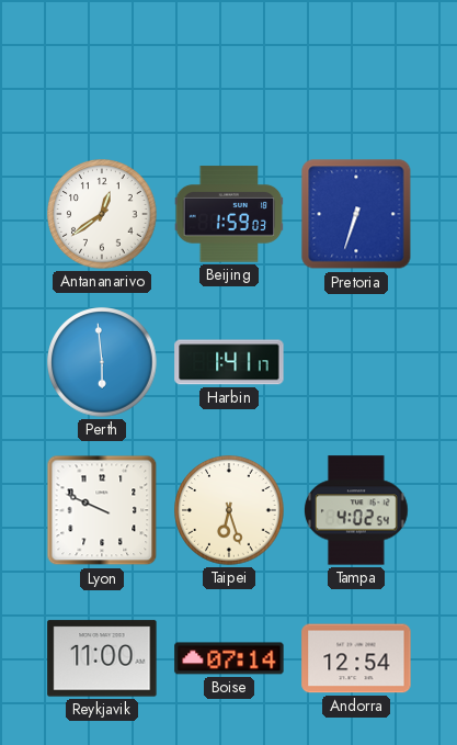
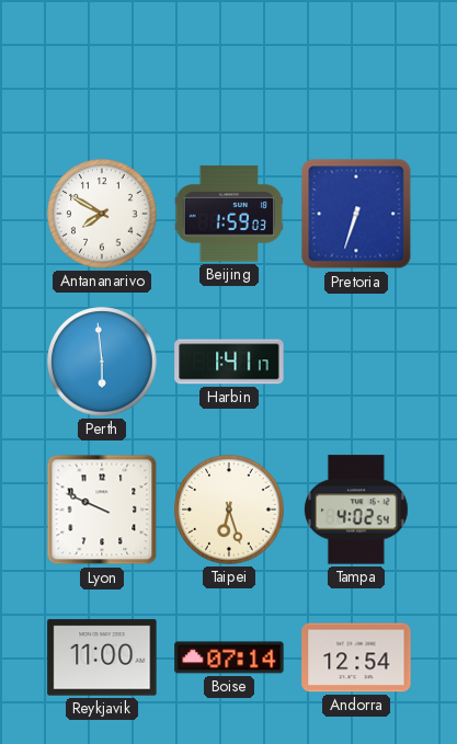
Antananarivo: 12:39 -> 7:50
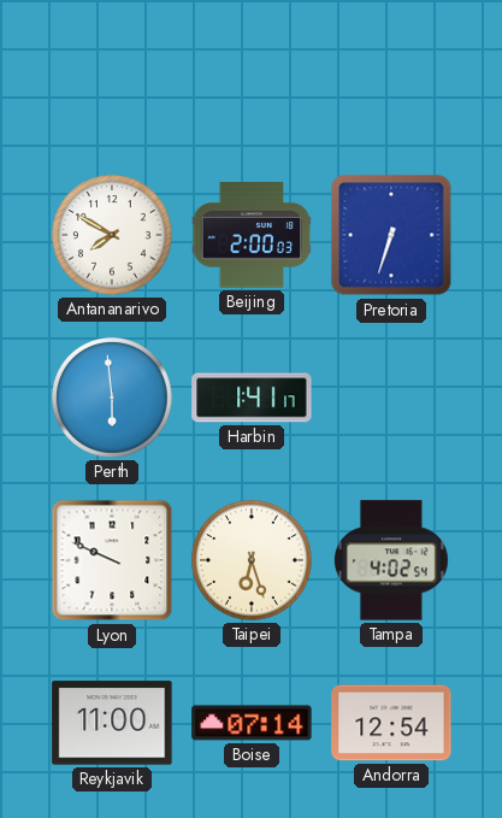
Beijing: 1:59 -> 2:00
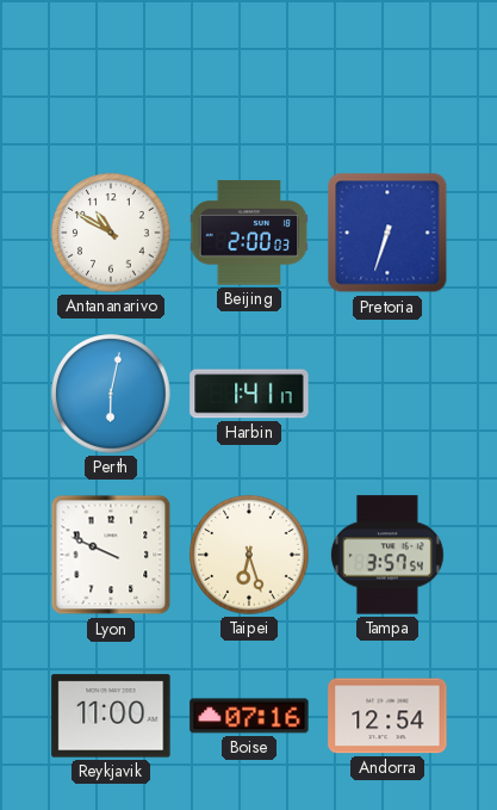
Antananarivo: 7:50 -> 10:50
Perth: 5:59 -> 6:02
Tampa: 4:02 -> 3:57
Boise: 07:14 -> 07:16
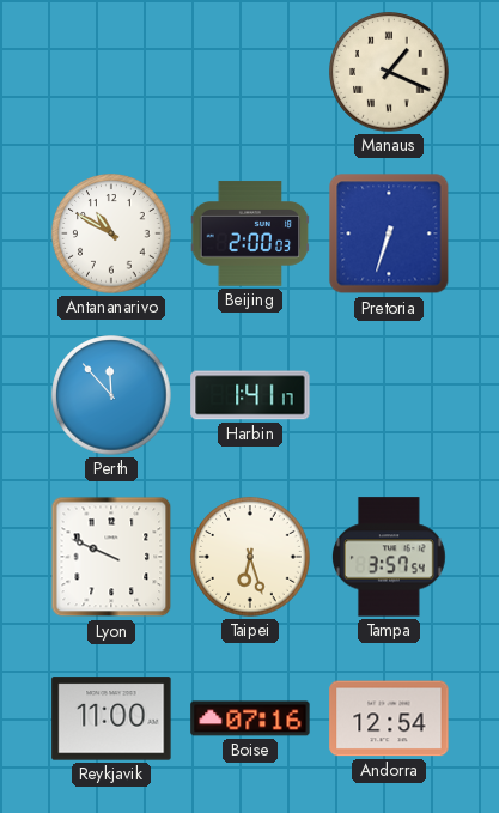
Manaus: none -> 1:19
Perth: 6:02 -> 11:53
